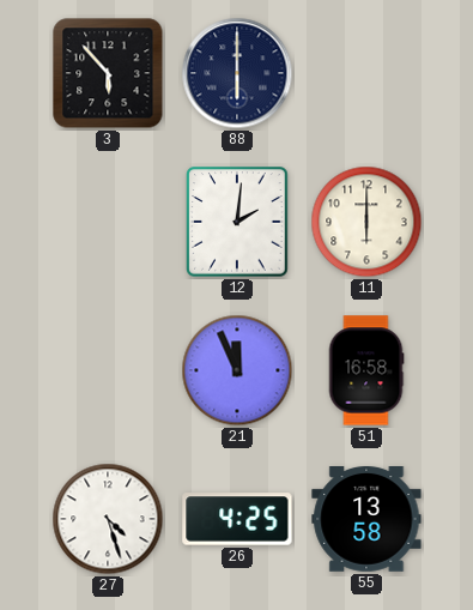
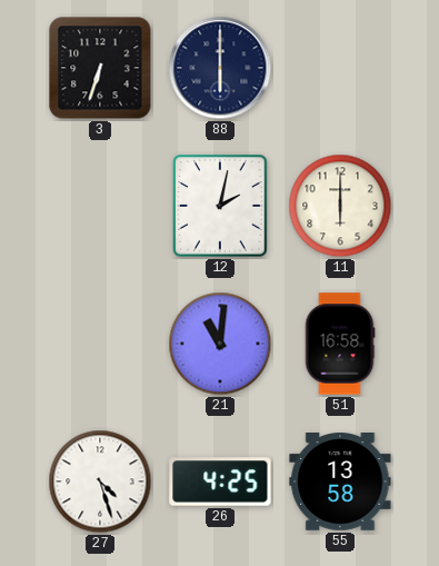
3: 5:53 -> 6:33
12: 2:01 -> 2:02
21: 11:56 -> 11:01
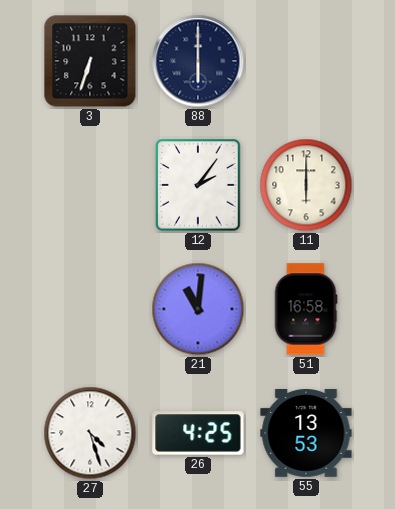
12: 2:02 -> 2:06
55: 13:58 -> 13:53
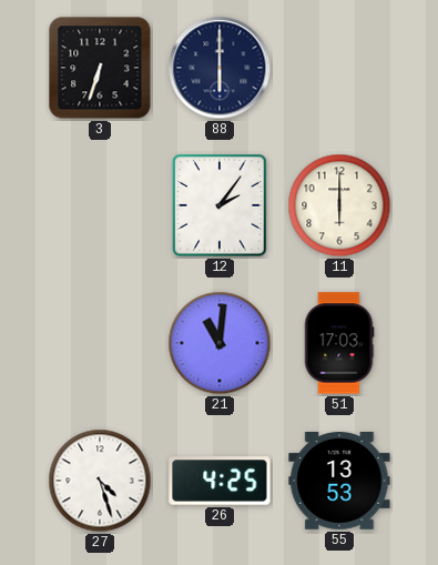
51: 16:58 -> 17:03
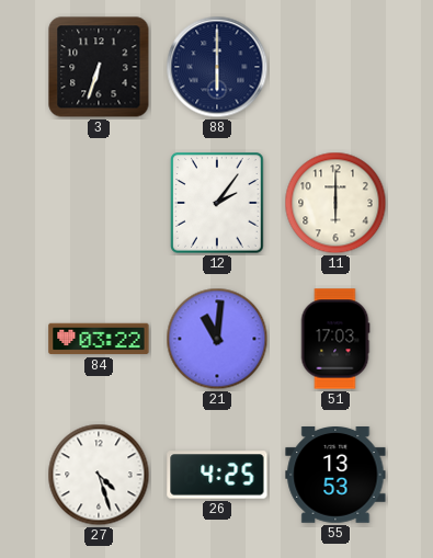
84: none -> 03:22
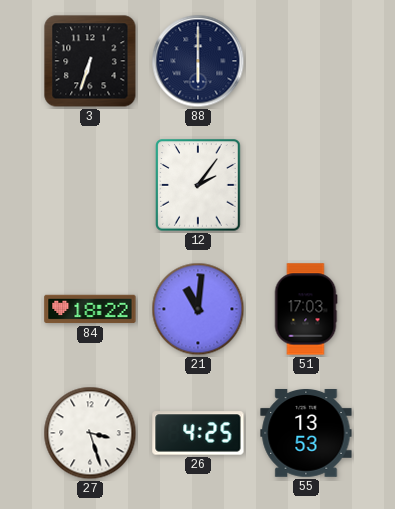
11: 6:00 -> none
84: 03:22 -> 18:22
27: 4:27 -> 3:27
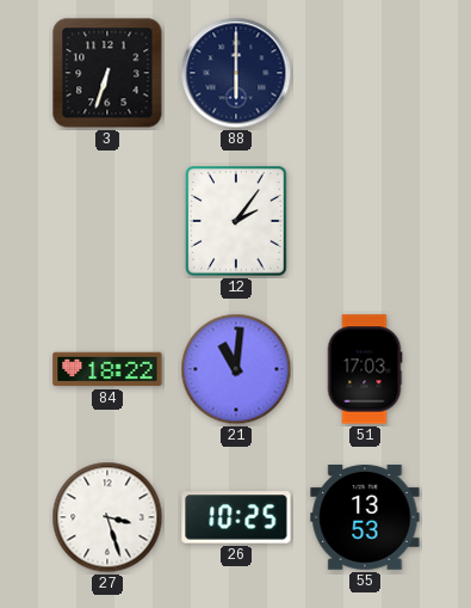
26: 4:25 -> 10:25
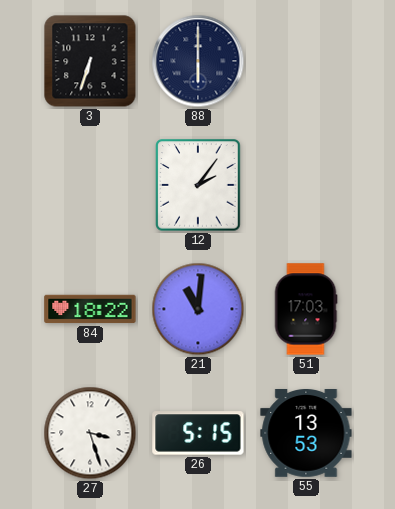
26: 10:25 -> 5:15
